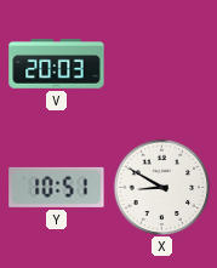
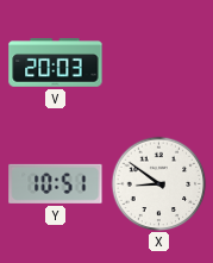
X: 8:50 -> 8:51
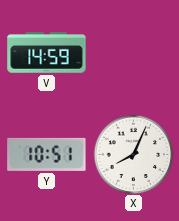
V: 20:03 -> 14:59
X: 8:51 -> 8:04
